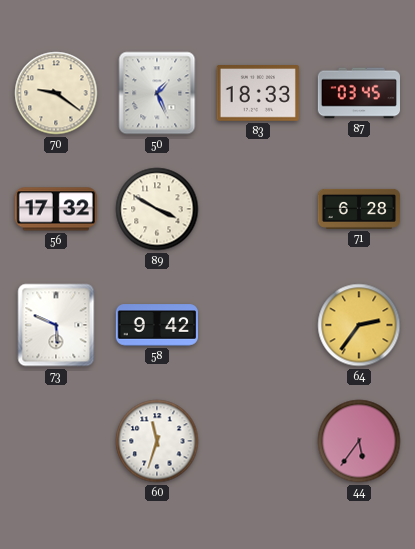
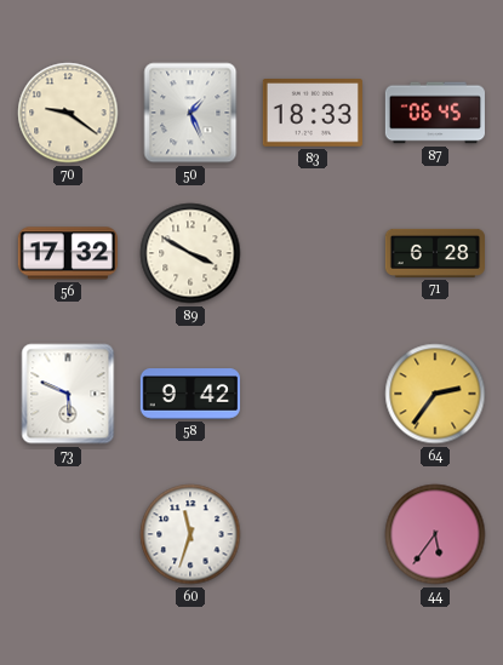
87: 03:45 -> 06:45
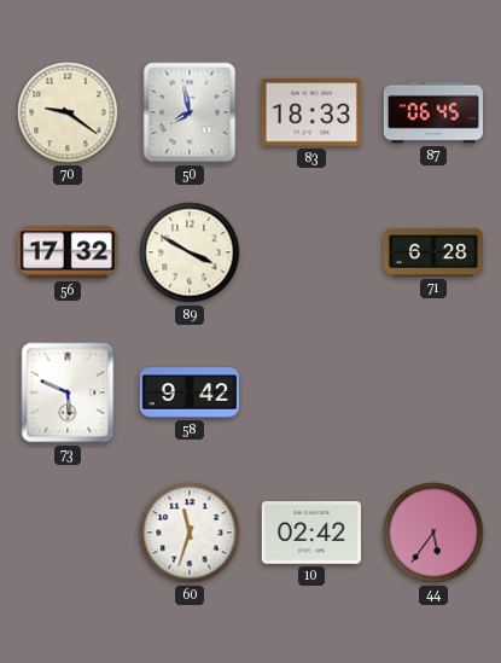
50: 1:26 -> 7:58
64: 2:36 -> none
10: none -> 02:42
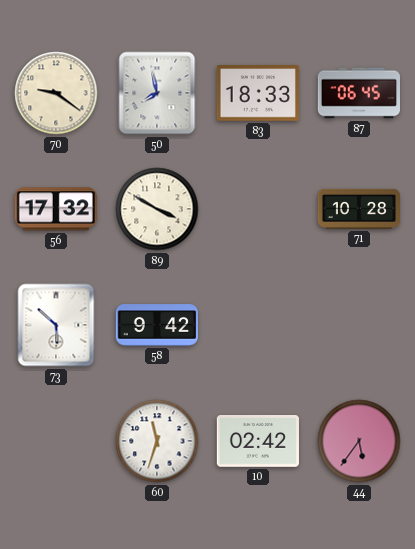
71: 6:28 -> 10:28
73: 5:49 -> 5:52
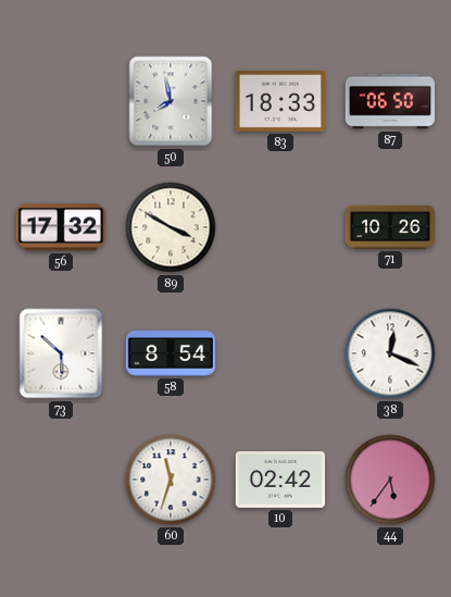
70: 9:21 -> none
87: 06:45 -> 06:50
71: 10:28 -> 10:26
58: 9:42 -> 8:54
38: none -> 12:19
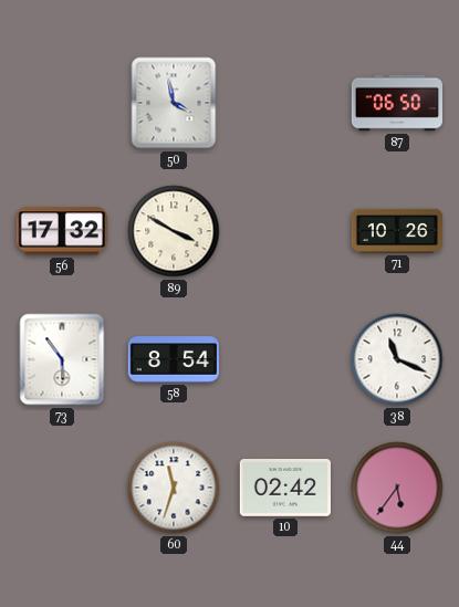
50: 7:58 -> 3:58
83: 18:33 -> none
73: 5:52 -> 5:54
38: 12:19 -> 11:19
